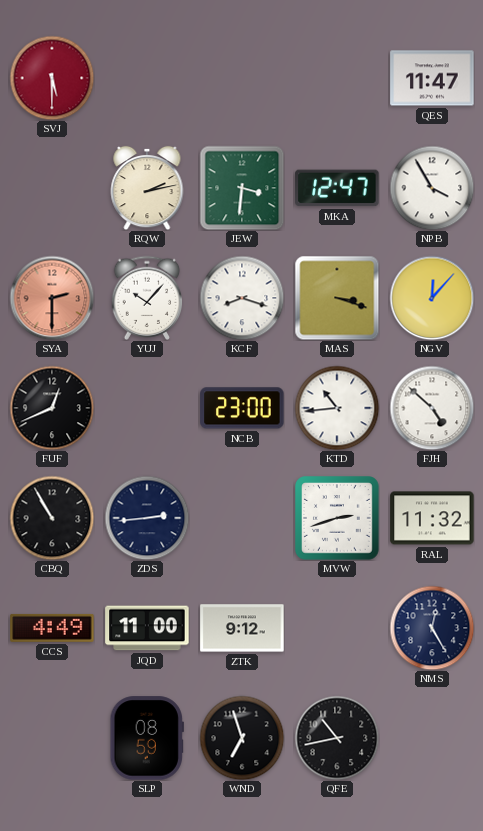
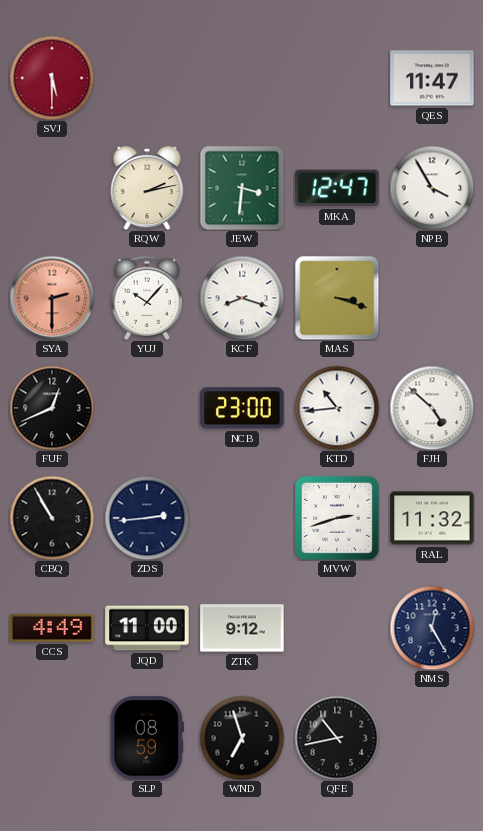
NGV: 12:07 -> none
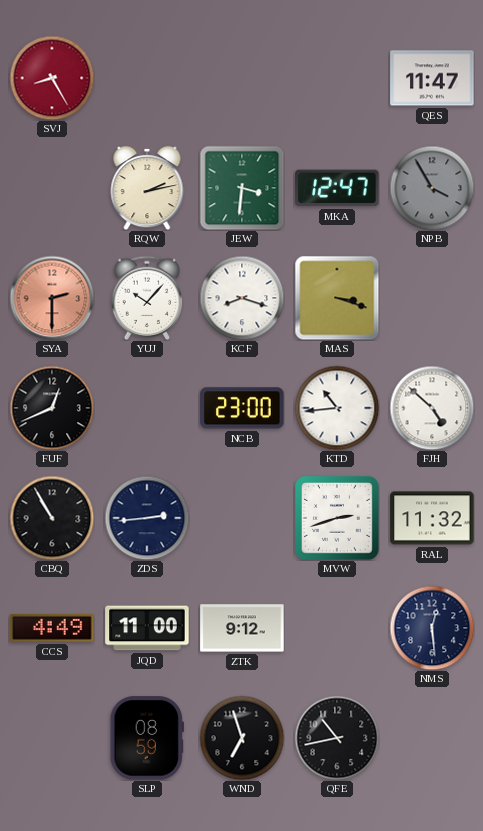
SVJ: 5:30 -> 8:25
NPB dial: white -> grey
NMS: 12:25 -> 12:29
